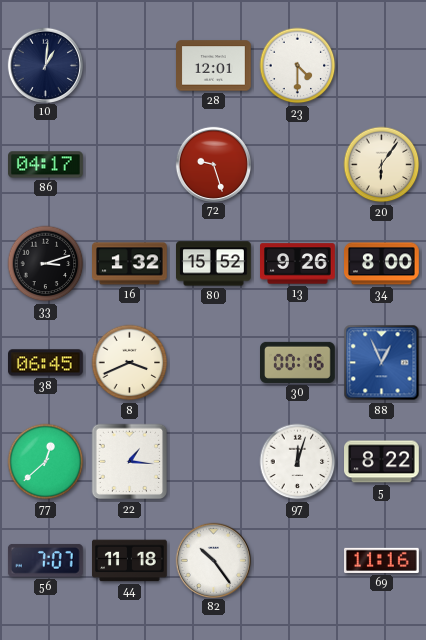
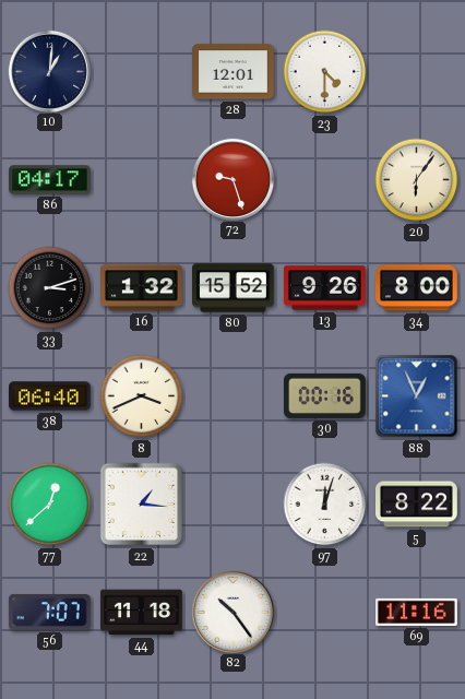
38: 06:45 -> 06:40
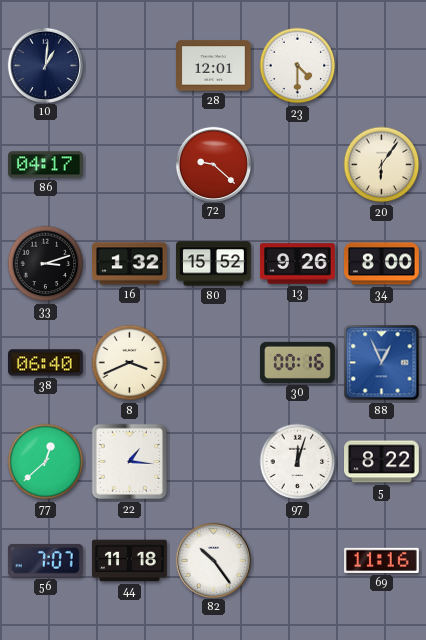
72: 9:27 -> 9:22
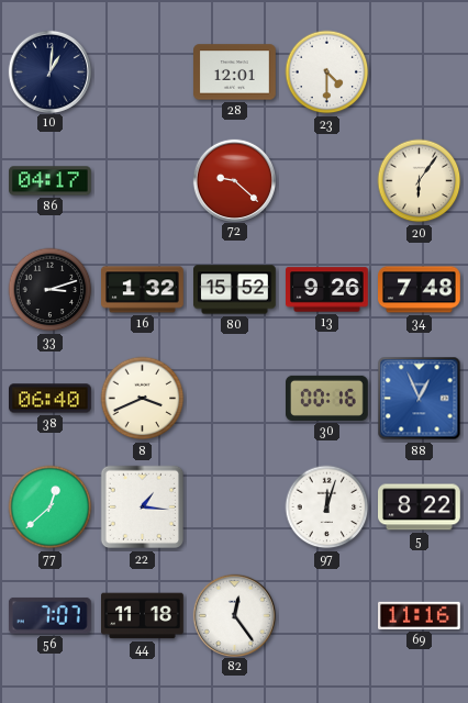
34: 8:00 -> 7:48
82: 10:24 -> 12:24
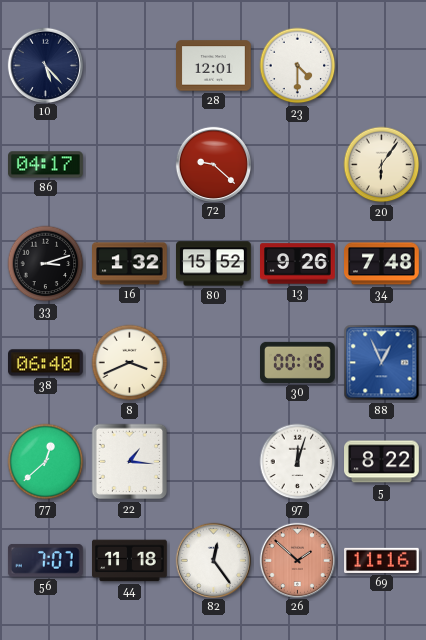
10: 1:01 -> 5:23
26: none -> 1:52
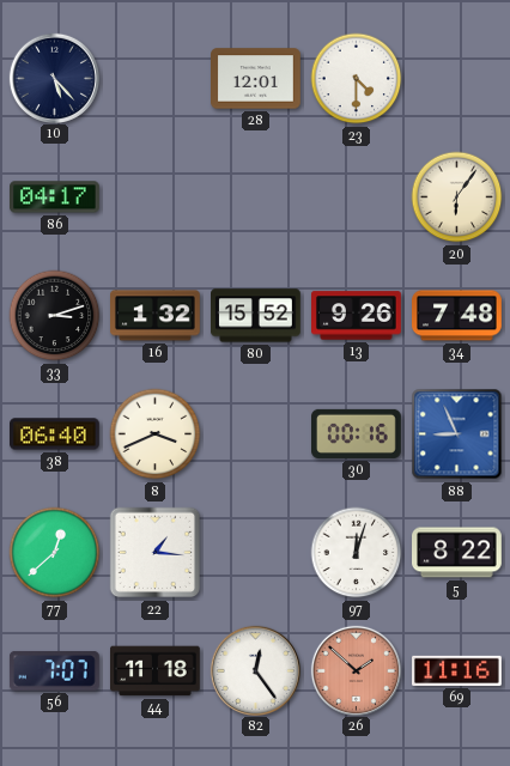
72: 9:22 -> none
88: 12:56 -> 8:56
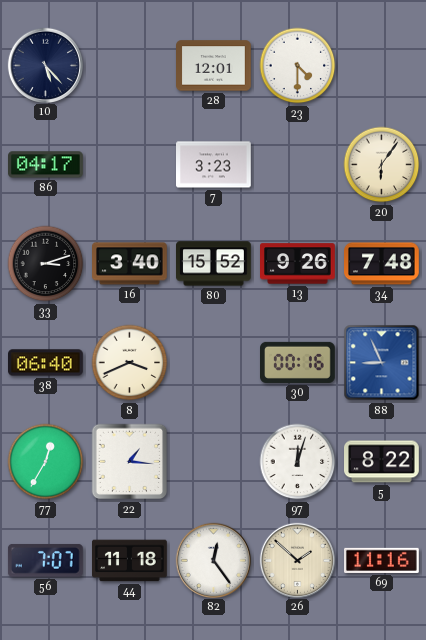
7: none -> 3:23
16: 1:32 -> 3:40
77: 12:38 -> 12:35
26 dial: salmon -> cream
